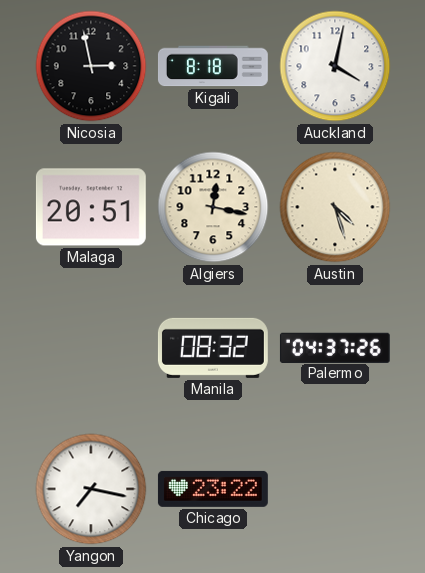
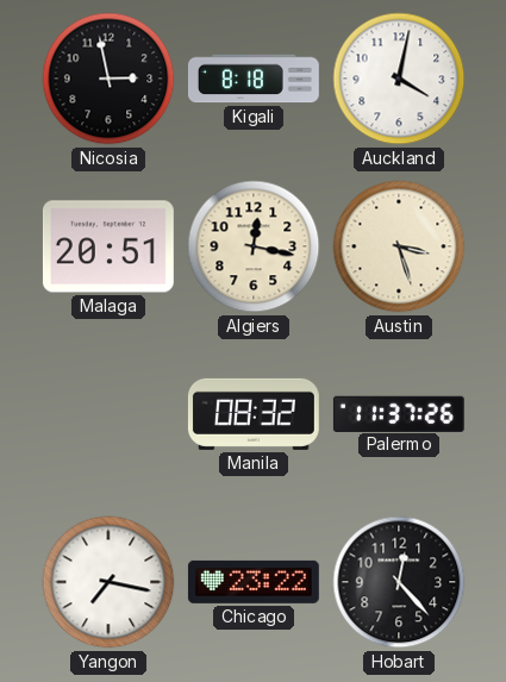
Austin: 4:27 -> 3:27
Palermo: 04:37 -> 11:37
Hobart: none -> 12:23
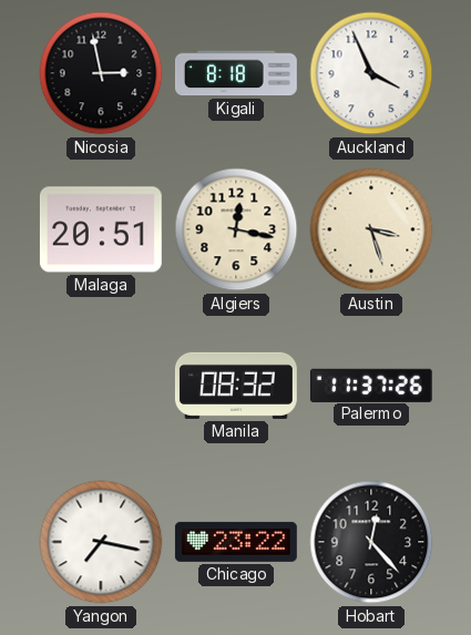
Auckland: 4:02 -> 3:56
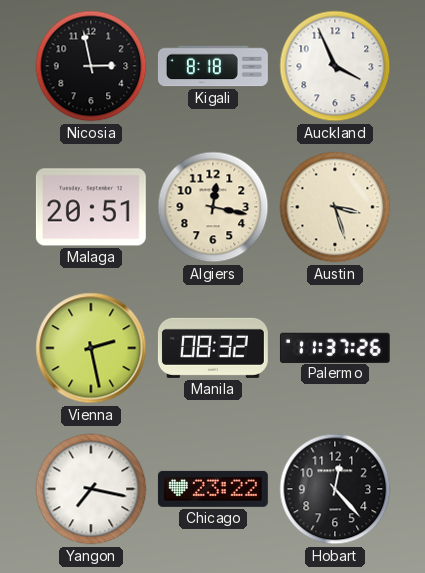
Vienna: none -> 2:28
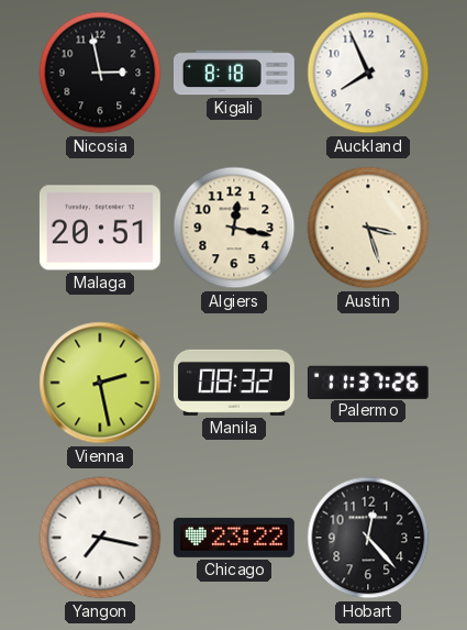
Auckland: 3:56 -> 7:56
